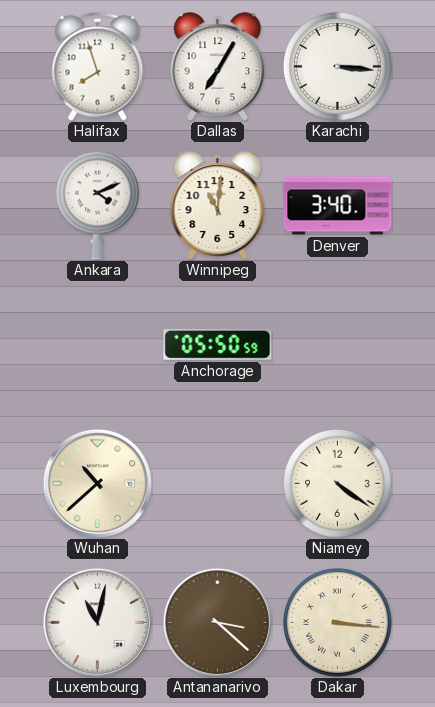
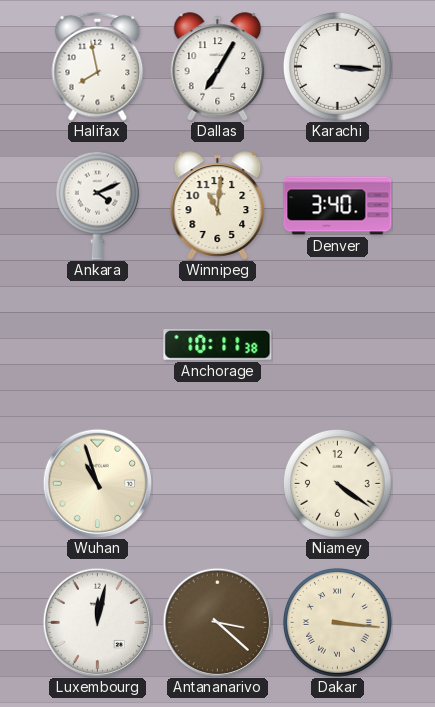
Halifax: 7:57 -> 7:58
Anchorage: 05:50 -> 10:11
Wuhan: 10:38 -> 10:57
Luxembourg: 11:02 -> 12:02
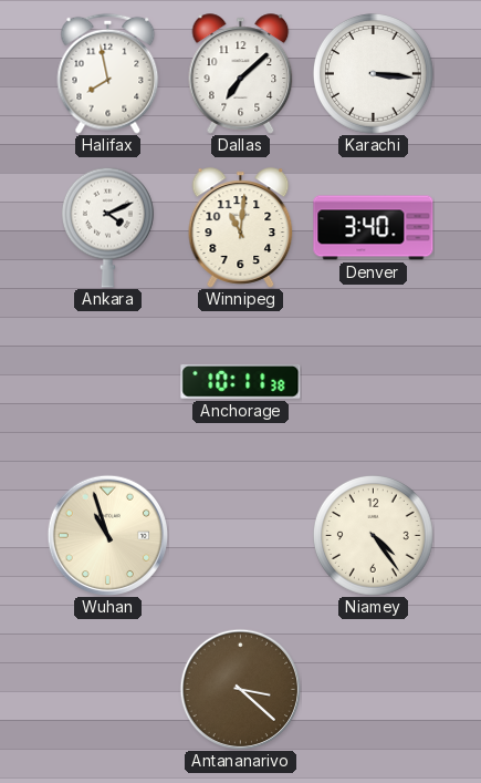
Dallas: 7:05 -> 7:08
Niamey: 4:21 -> 4:24
Luxembourg: 12:02 -> none
Dakar: 3:16 -> none
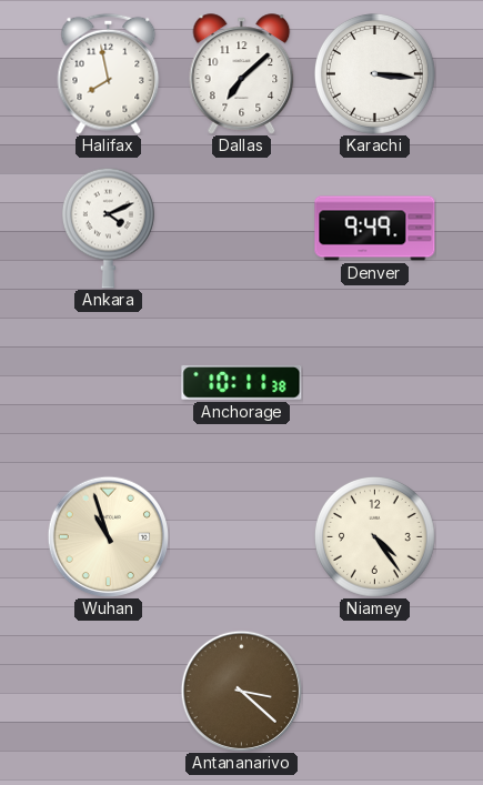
Winnipeg: 11:01 -> none
Denver: 3:40 -> 9:49
